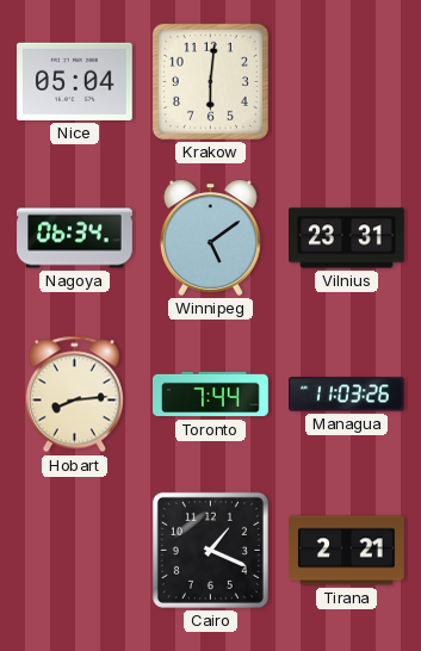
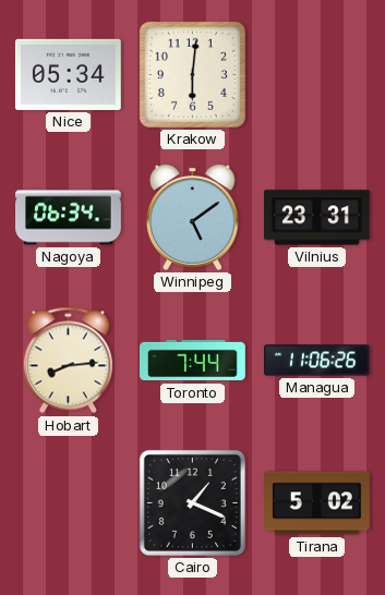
Nice: 05:04 -> 05:34
Managua: 11:03 -> 11:06
Tirana: 2:21 -> 5:02
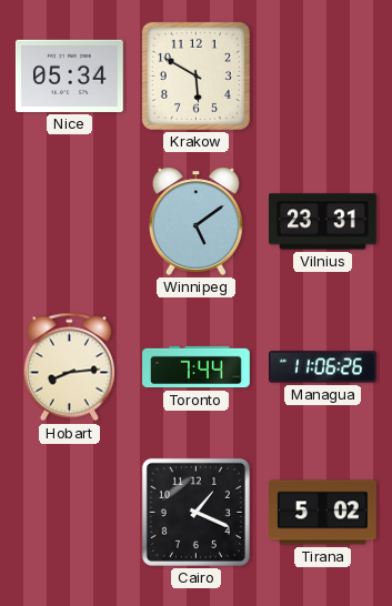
Krakow: 6:01 -> 5:50
Nagoya: 06:34 -> none
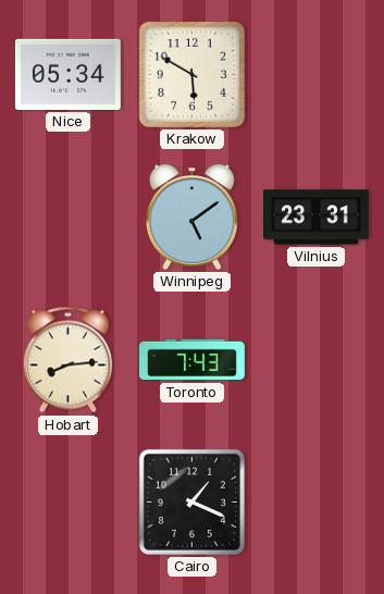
Toronto: 7:44 -> 7:43
Managua: 11:06 -> none
Tirana: 5:02 -> none
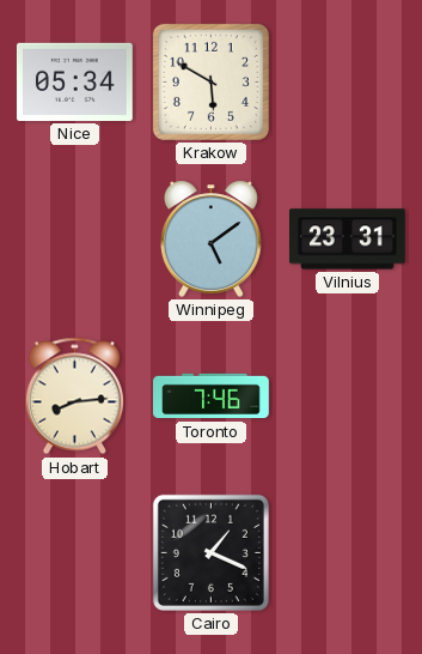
Toronto: 7:43 -> 7:46
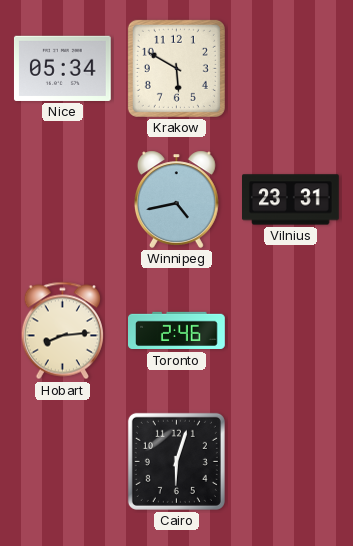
Winnipeg: 5:09 -> 4:43
Toronto: 7:46 -> 2:46
Cairo: 1:19 -> 6:03
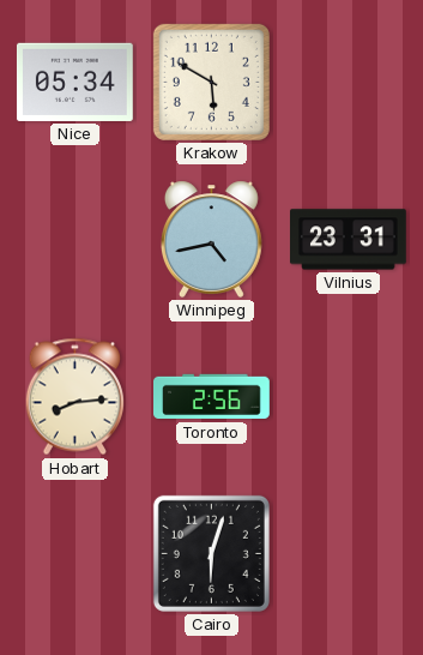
Toronto: 2:46 -> 2:56
